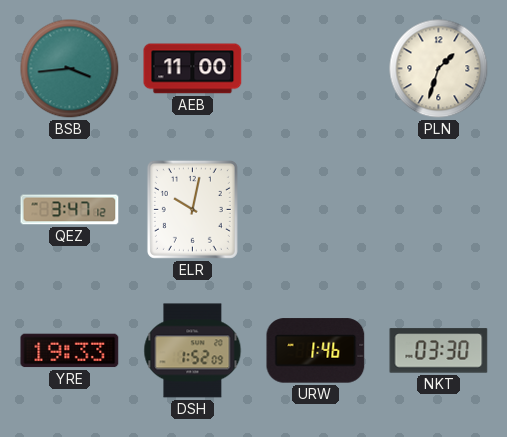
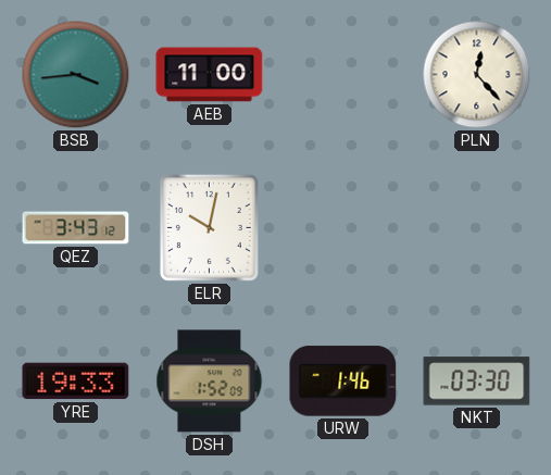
PLN: 1:33 -> 12:23
QEZ: 3:47 -> 3:43
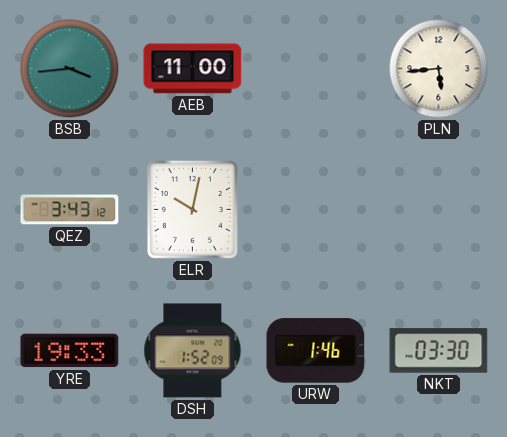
PLN: 12:23 -> 5:44
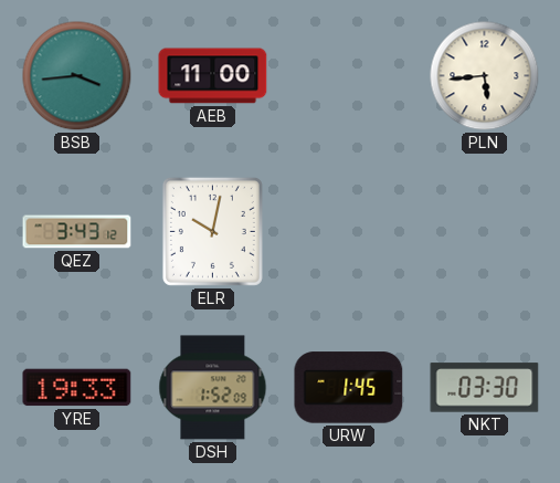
URW: 1:46 -> 1:45
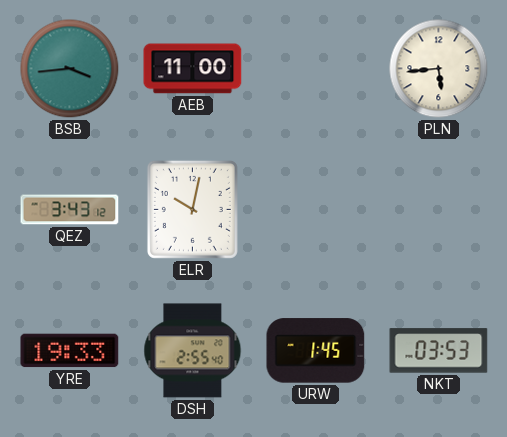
DSH: 1:52 -> 2:55
NKT: 03:30 -> 03:53
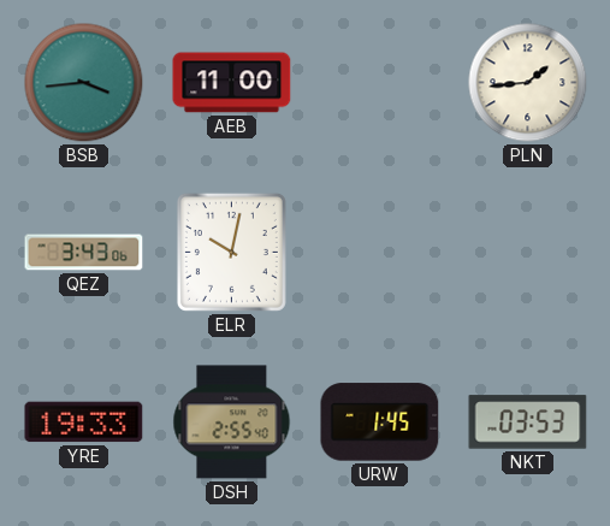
PLN: 5:44 -> 1:44
QEZ: 3:43:12 -> 3:43:06
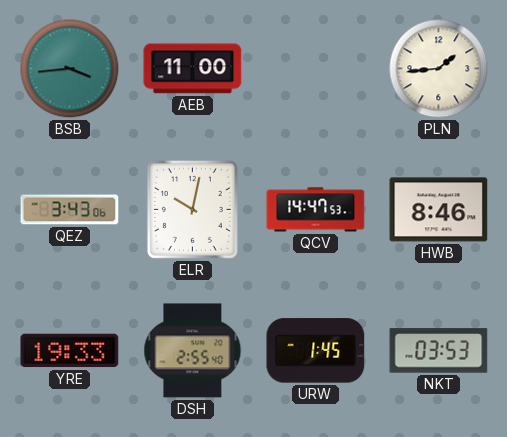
QCV: none -> 14:47
HWB: none -> 8:46
